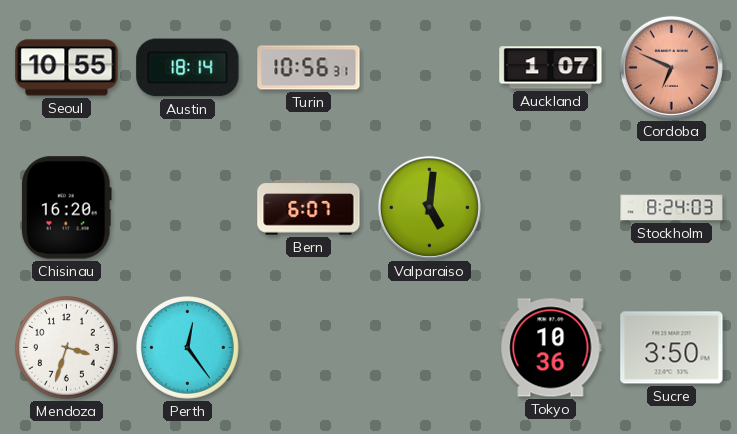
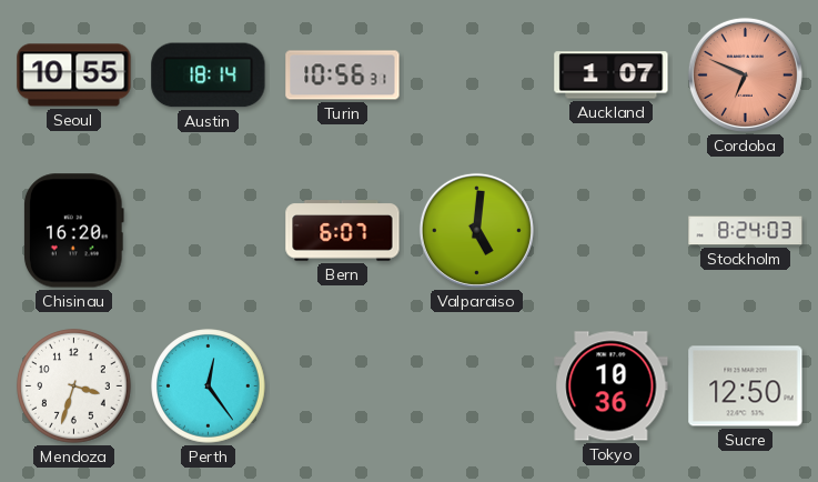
Sucre: 3:50 -> 12:50
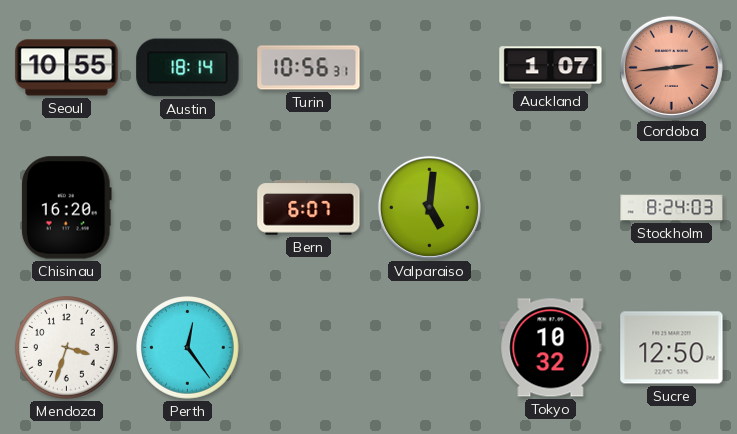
Cordoba: 6:49 -> 2:44
Tokyo: 10:36 -> 10:32
